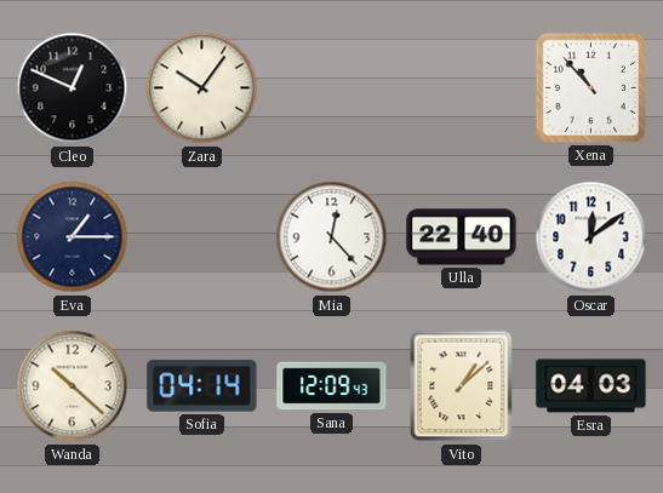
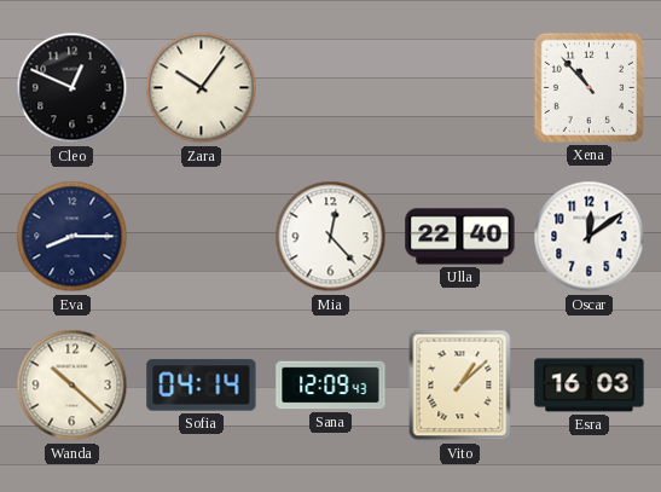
Eva: 1:15 -> 8:15
Esra: 04:03 -> 16:03
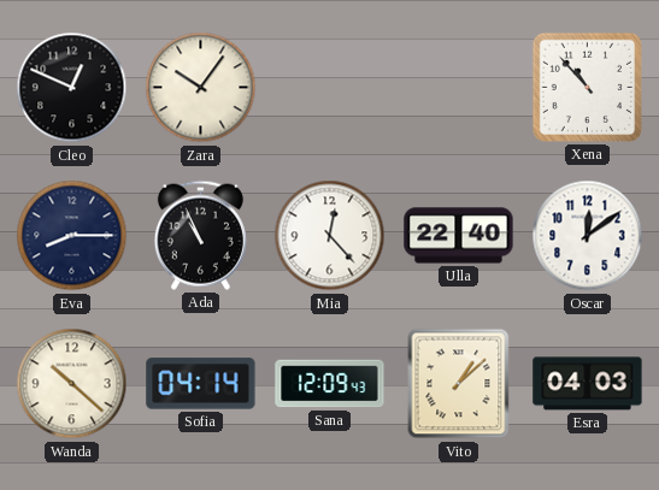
Ada: none -> 10:56
Esra: 16:03 -> 04:03
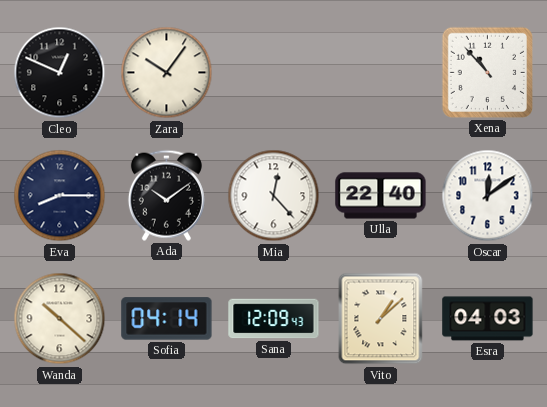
Ada: 10:56 -> 10:09
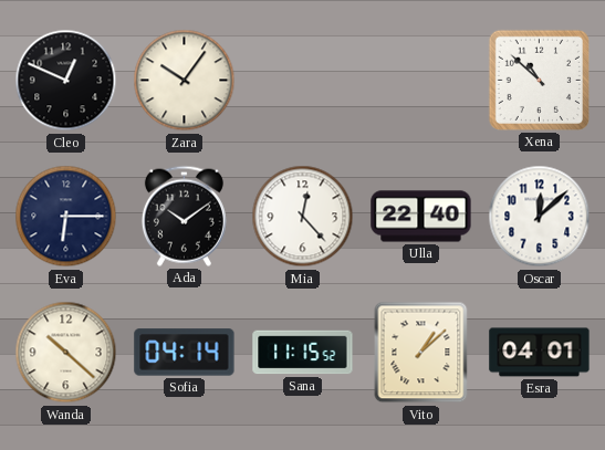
Xena: 10:53 -> 10:52
Eva: 8:15 -> 6:15
Oscar: 12:09 -> 12:08
Sana: 12:09 -> 11:15
Esra: 04:03 -> 04:01
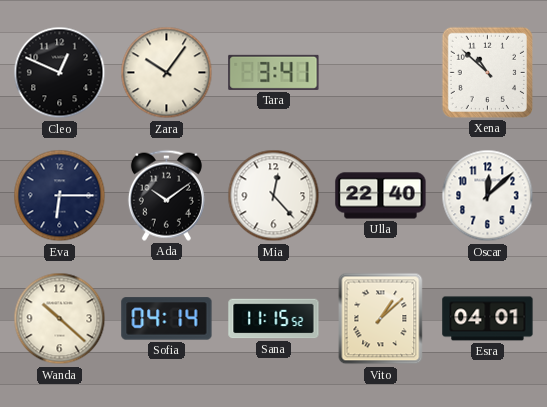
Tara: none -> 3:41
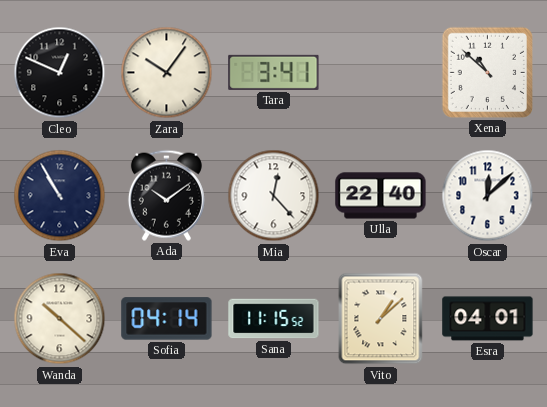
Eva: 6:15 -> 10:55
